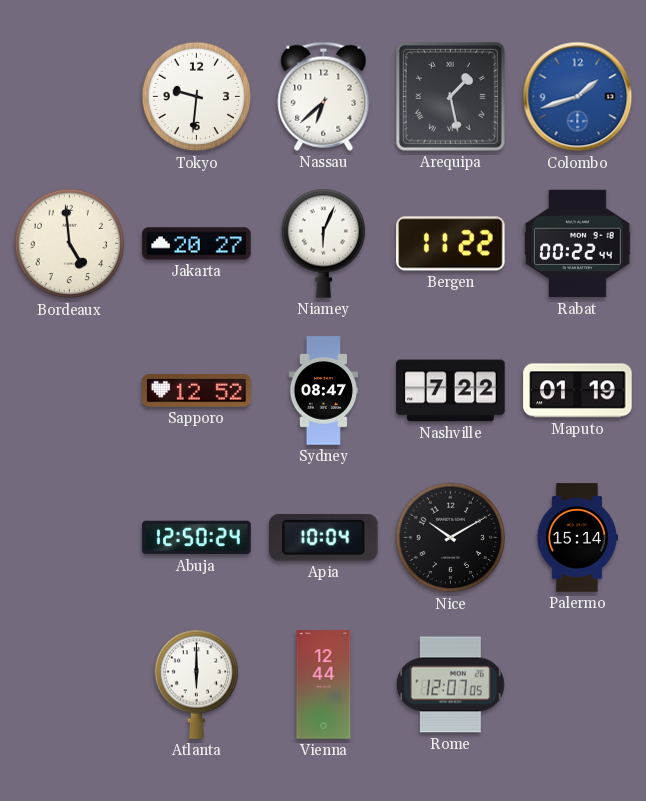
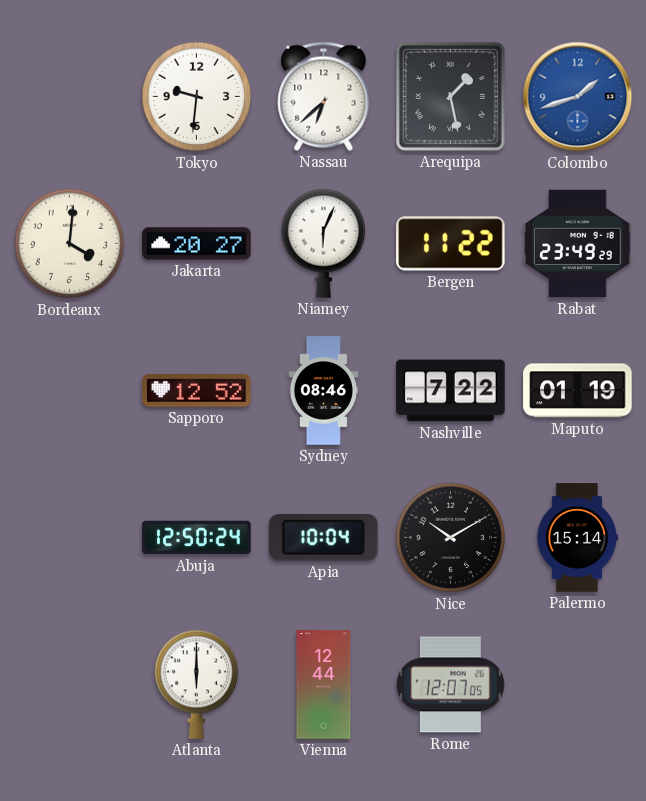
Bordeaux: 4:59 -> 4:01
Rabat: 00:22 -> 23:49
Sydney: 08:47 -> 08:46
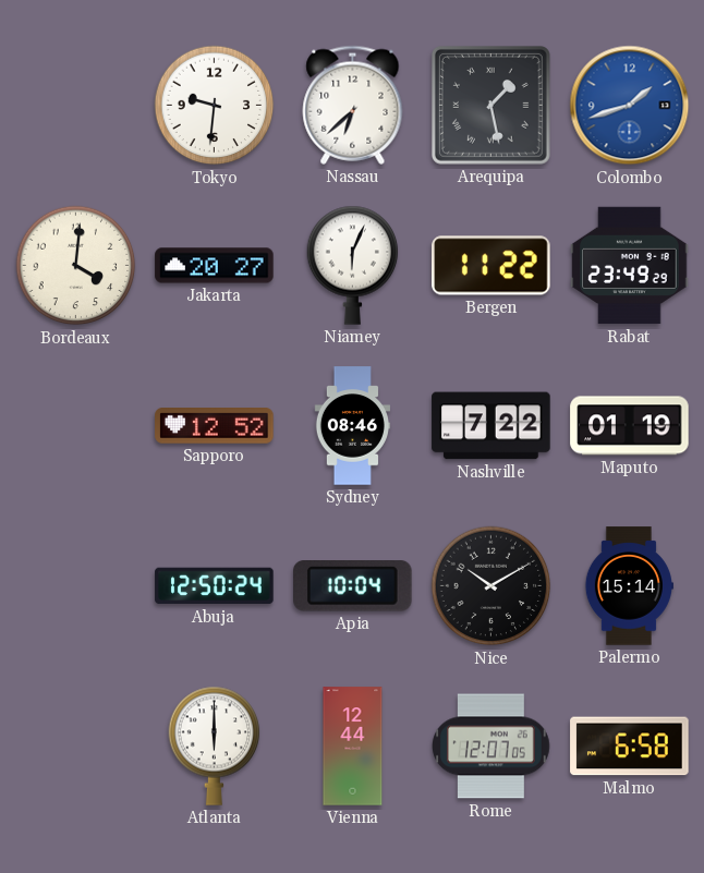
Malmo: none -> 6:58
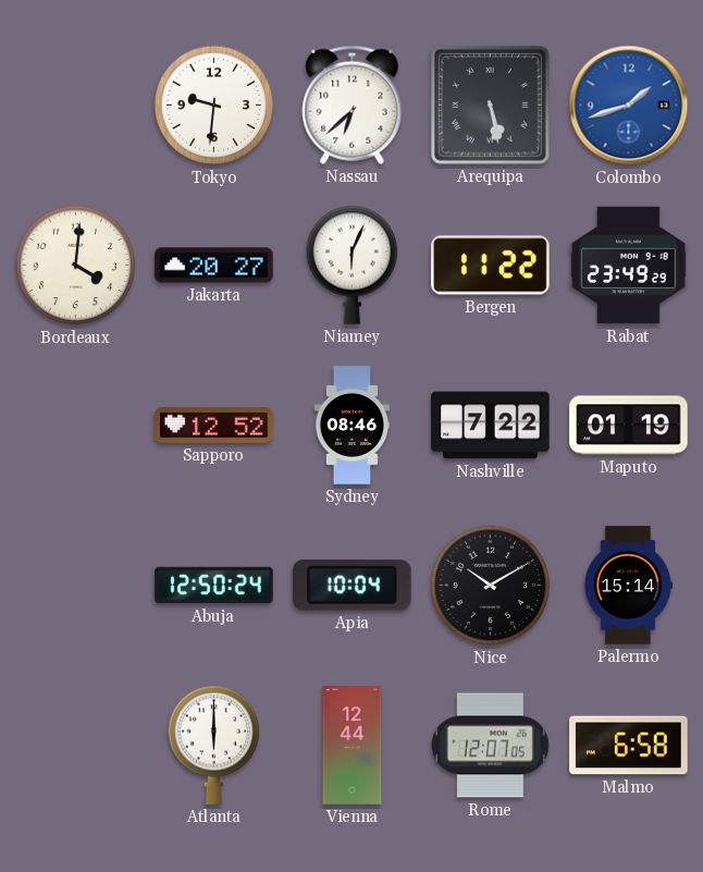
Arequipa: 1:28 -> 5:28
